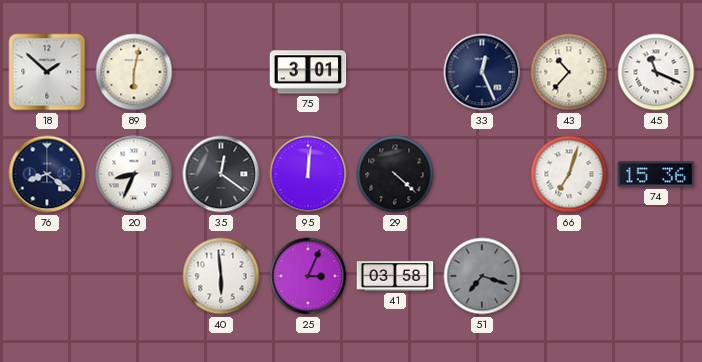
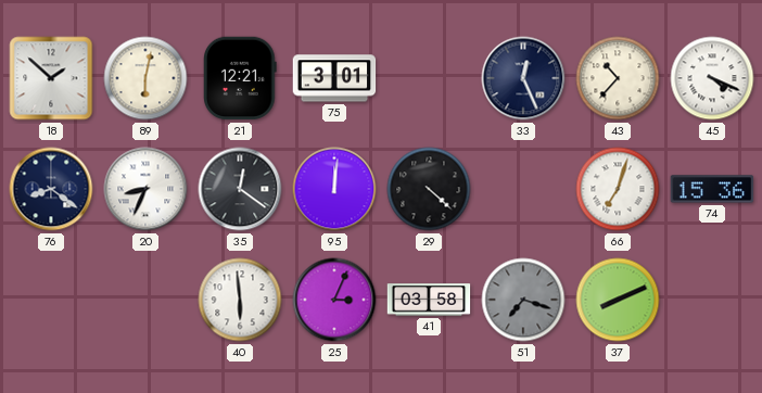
21: none -> 12:21
45: 11:19 -> 4:19
37: none -> 8:11
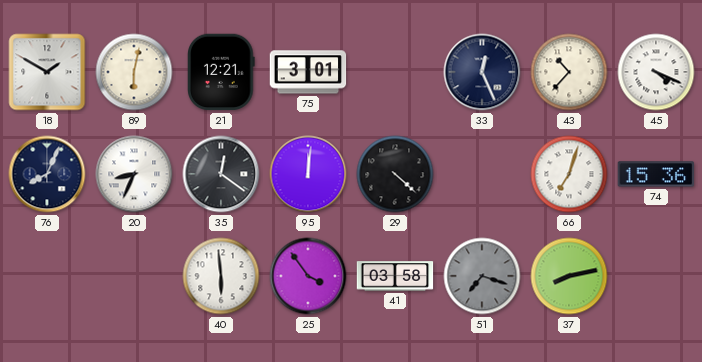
18: 1:52 -> 1:50
76: 8:21 -> 8:04
25: 3:04 -> 3:54
37: 8:11 -> 8:13
